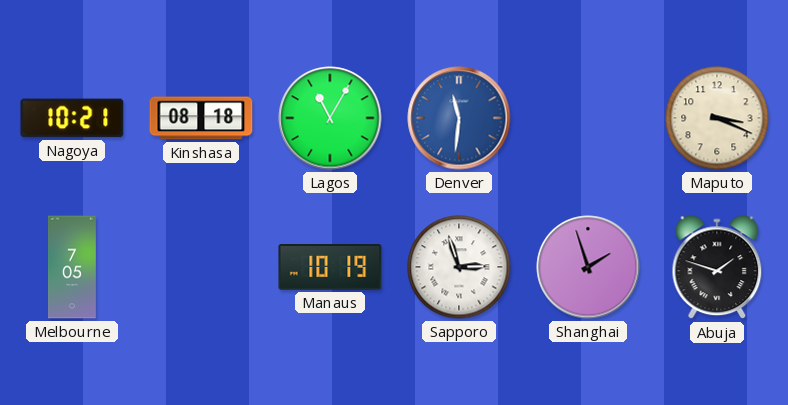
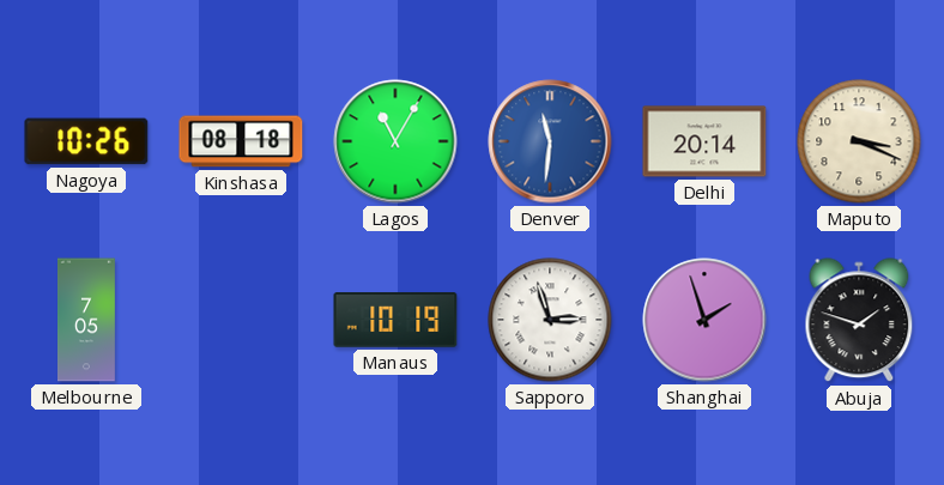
Nagoya: 10:21 -> 10:26
Delhi: none -> 20:14
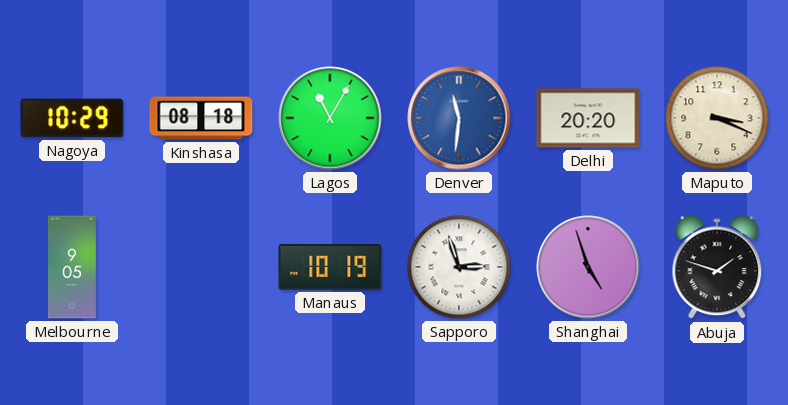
Nagoya: 10:26 -> 10:29
Delhi: 20:14 -> 20:20
Melbourne: 7:05 -> 9:05
Shanghai: 1:57 -> 4:57
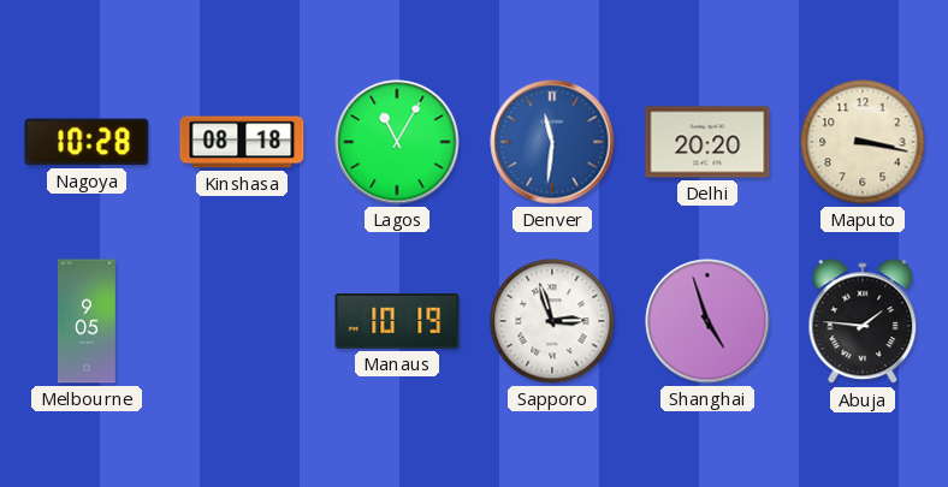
Nagoya: 10:29 -> 10:28
Maputo: 3:19 -> 3:17
Abuja: 1:48 -> 1:46
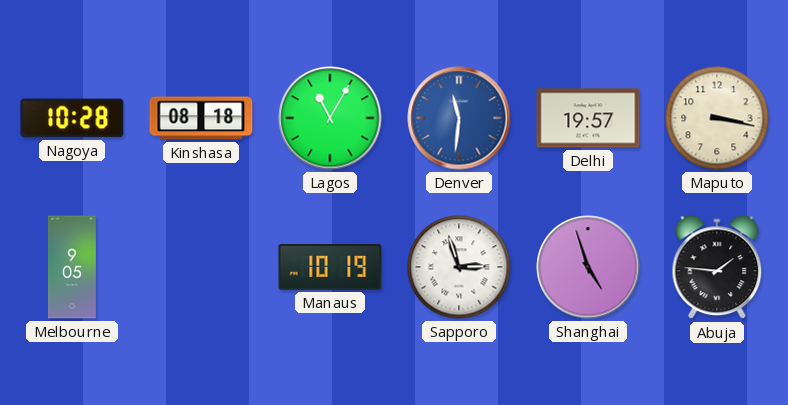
Delhi: 20:20 -> 19:57
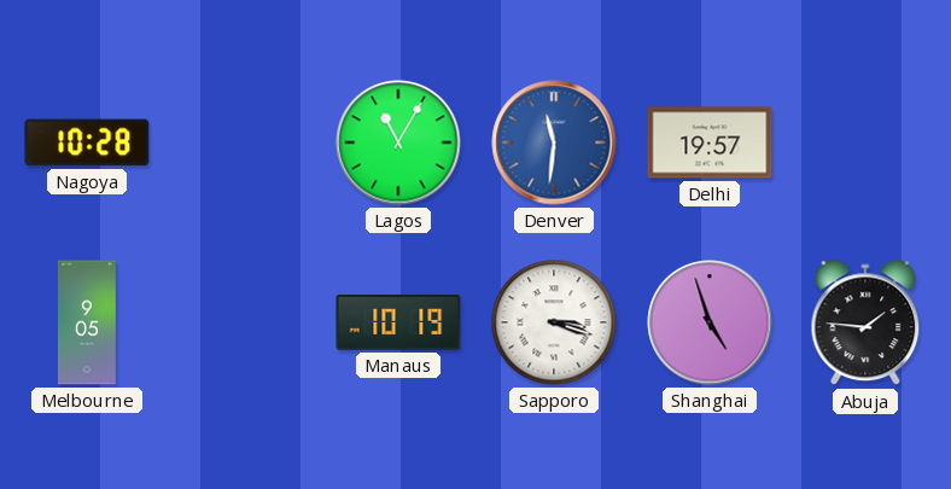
Kinshasa: 08:18 -> none
Maputo: 3:17 -> none
Sapporo: 2:57 -> 3:18
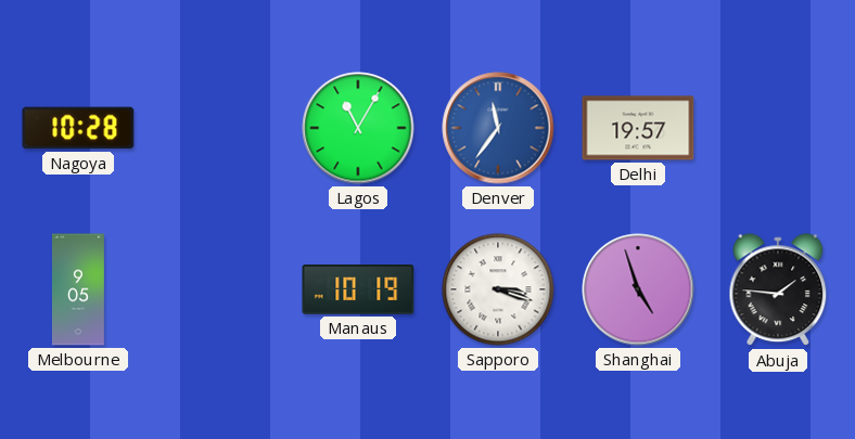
Denver: 11:31 -> 11:36
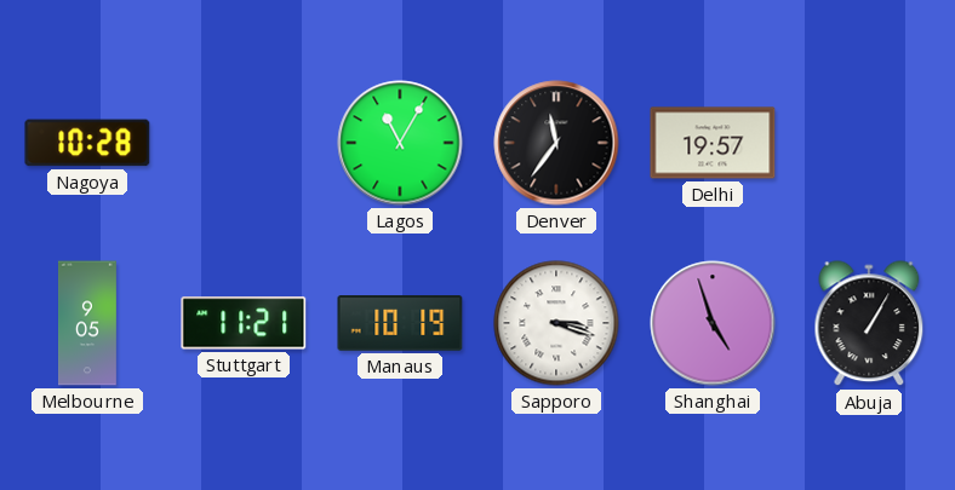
Denver dial: blue -> black
Stuttgart: none -> 11:21
Abuja: 1:46 -> 1:05
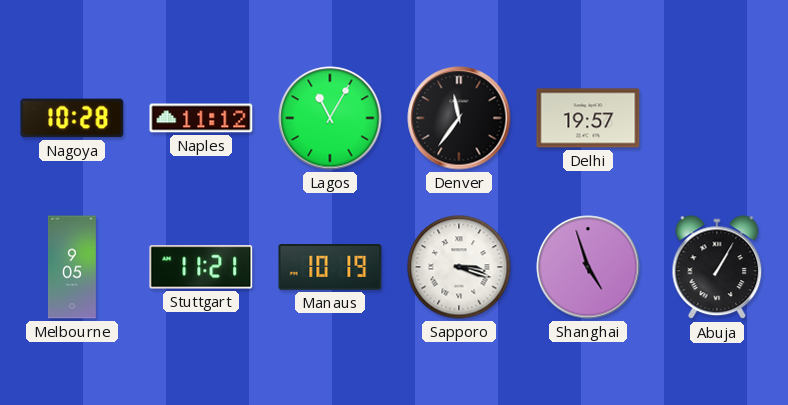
Naples: none -> 11:12
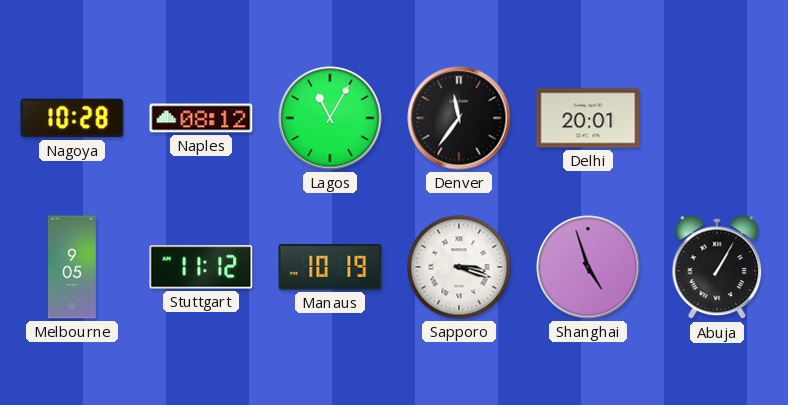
Naples: 11:12 -> 08:12
Delhi: 19:57 -> 20:01
Stuttgart: 11:21 -> 11:12
